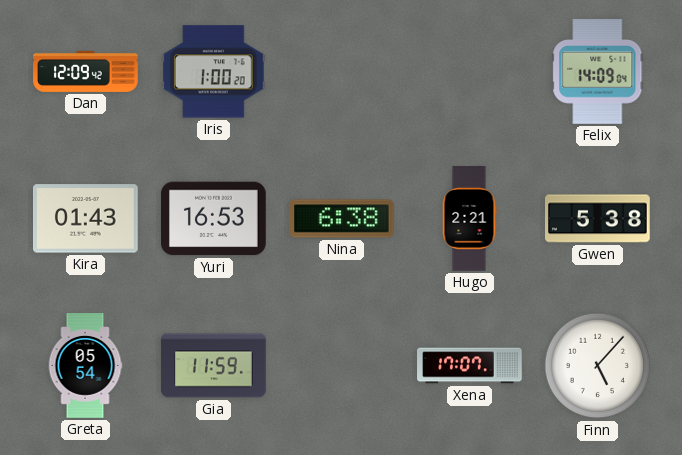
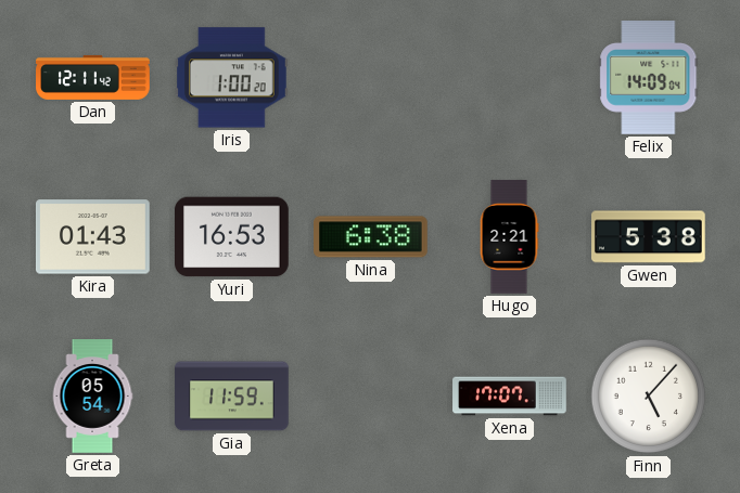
Dan: 12:09 -> 12:11
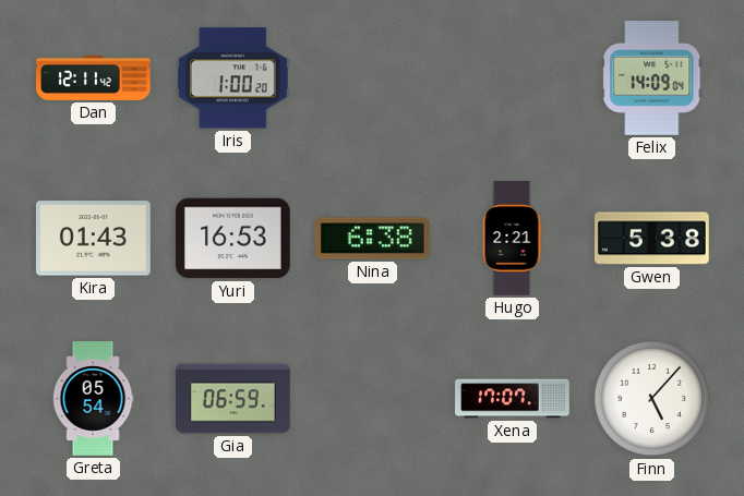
Gia: 11:59 -> 06:59
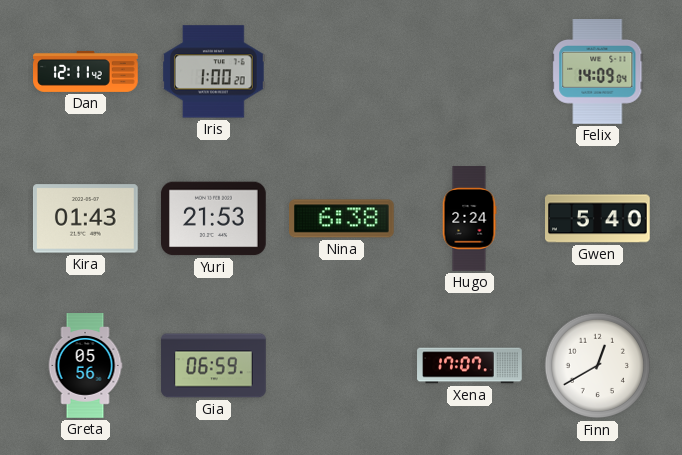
Yuri: 16:53 -> 21:53
Hugo: 2:21 -> 2:24
Gwen: 5:38 -> 5:40
Greta: 05:54 -> 05:56
Finn: 5:07 -> 12:40
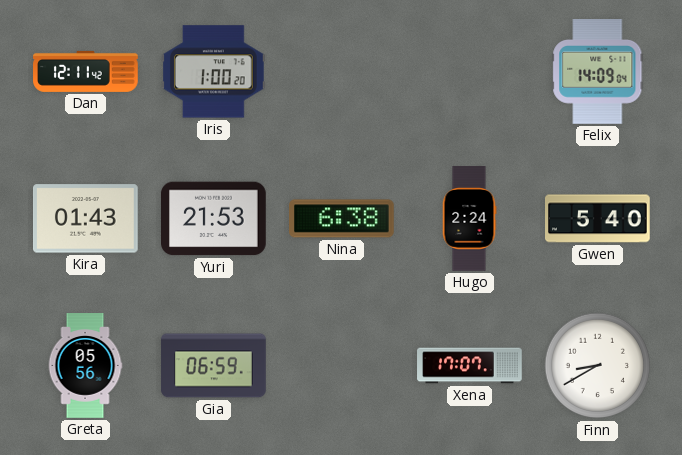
Finn: 12:40 -> 8:40
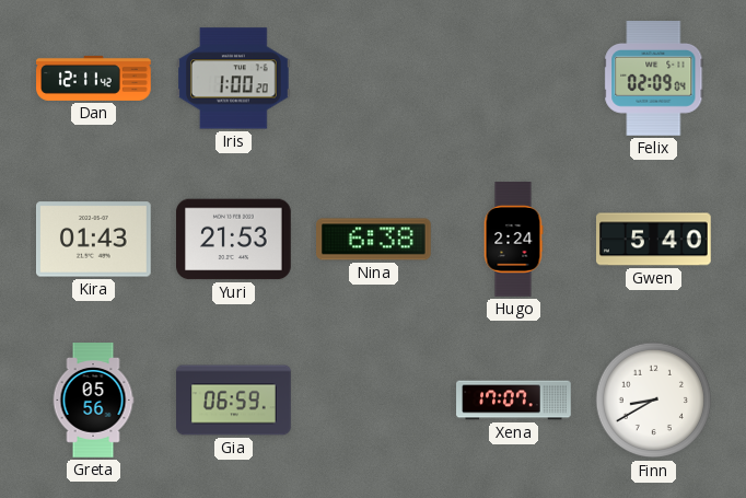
Felix: 14:09 -> 02:09
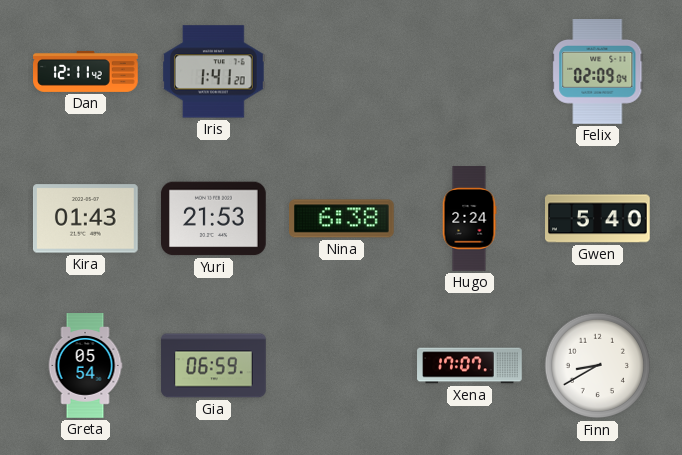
Iris: 1:00 -> 1:41
Greta: 05:56 -> 05:54
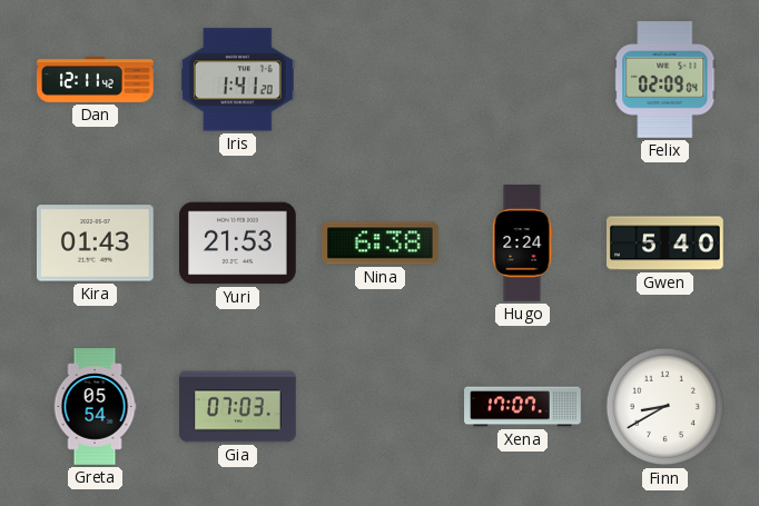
Gia: 06:59 -> 07:03
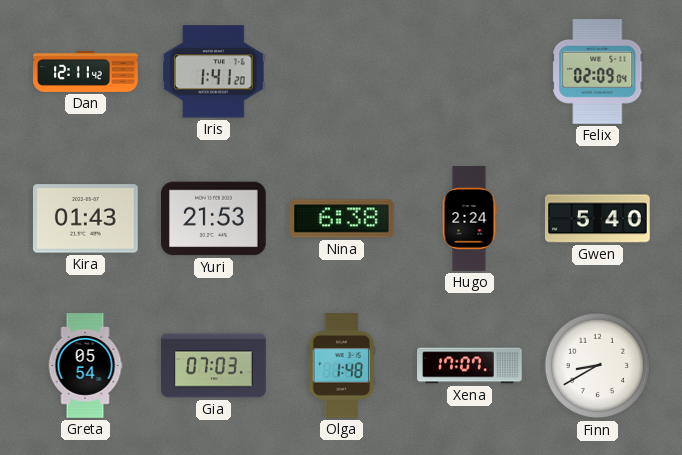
Olga: none -> 1:48
